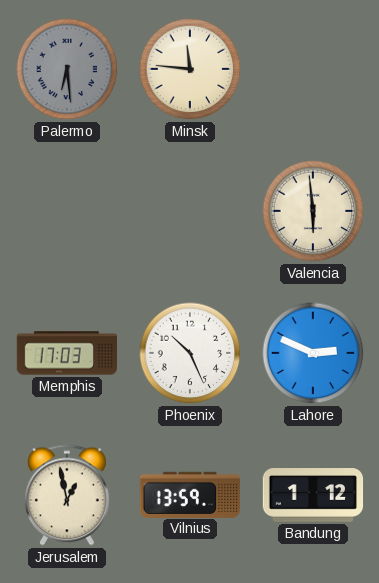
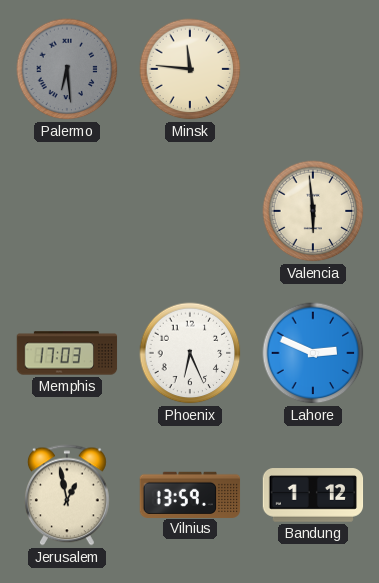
Phoenix: 10:26 -> 6:26
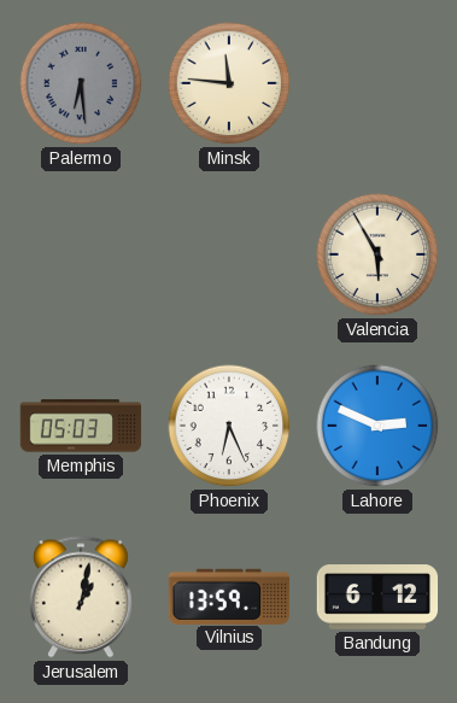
Valencia: 5:59 -> 5:55
Memphis: 17:03 -> 05:03
Jerusalem: 12:58 -> 1:02
Bandung: 1:12 -> 6:12
